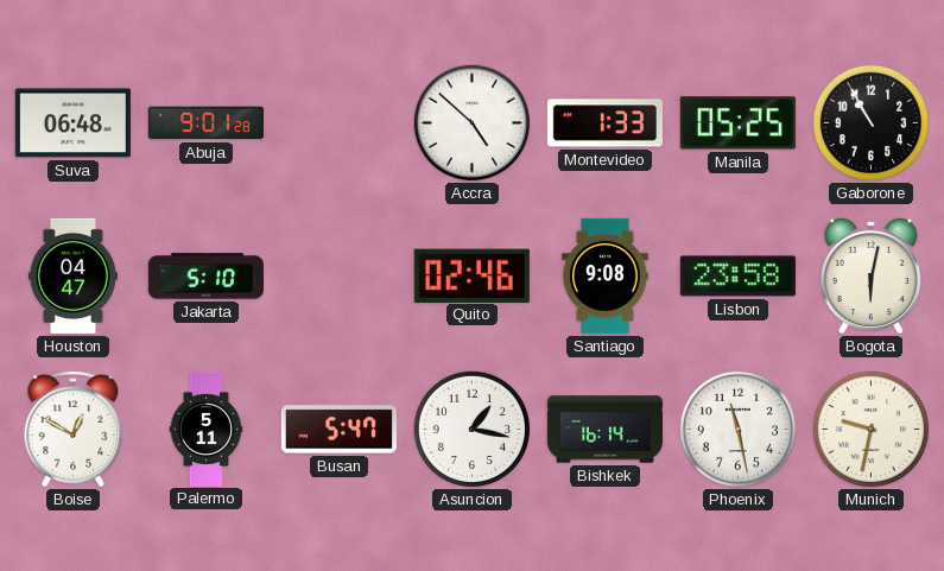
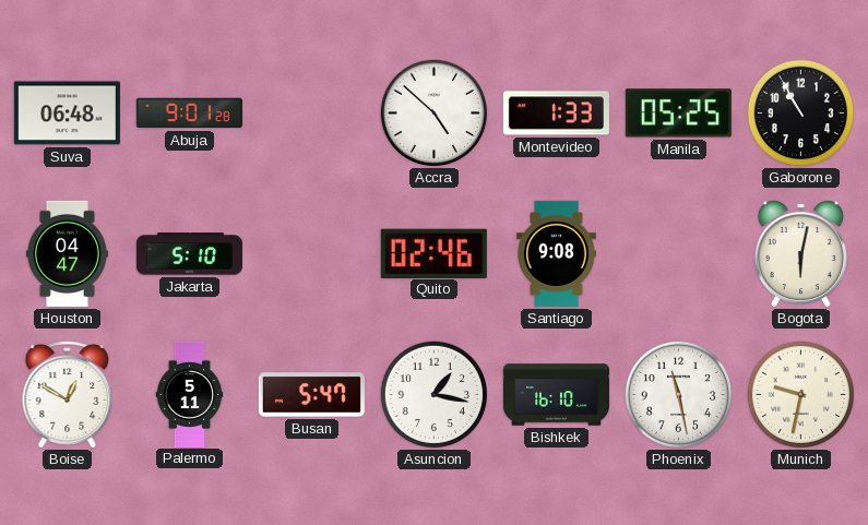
Lisbon: 23:58 -> none
Bishkek: 16:14 -> 16:10
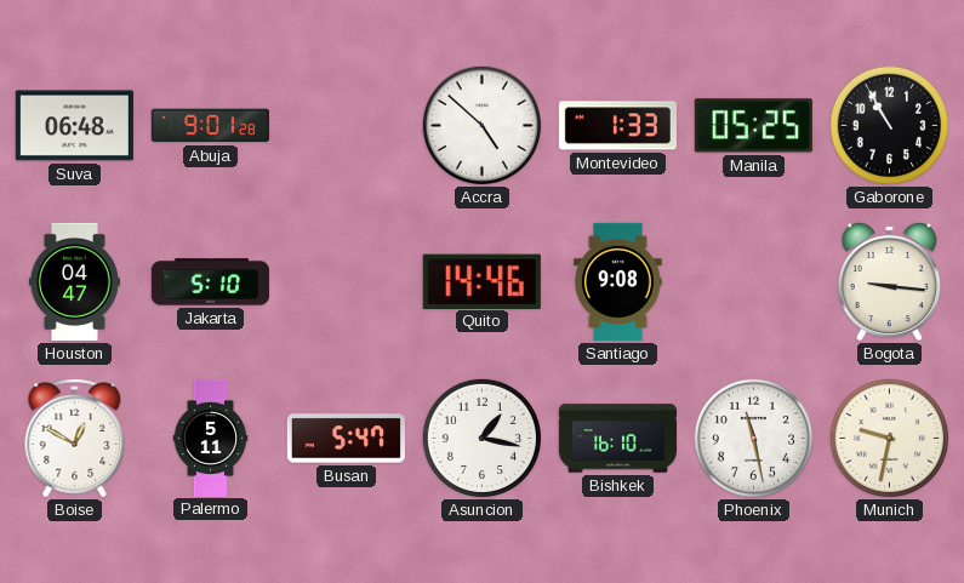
Quito: 02:46 -> 14:46
Bogota: 6:02 -> 9:16
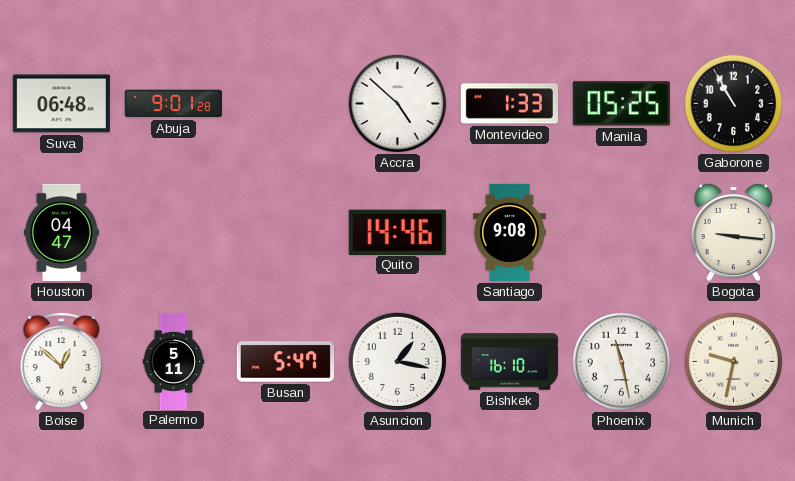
Jakarta: 5:10 -> none
Boise: 12:50 -> 12:52
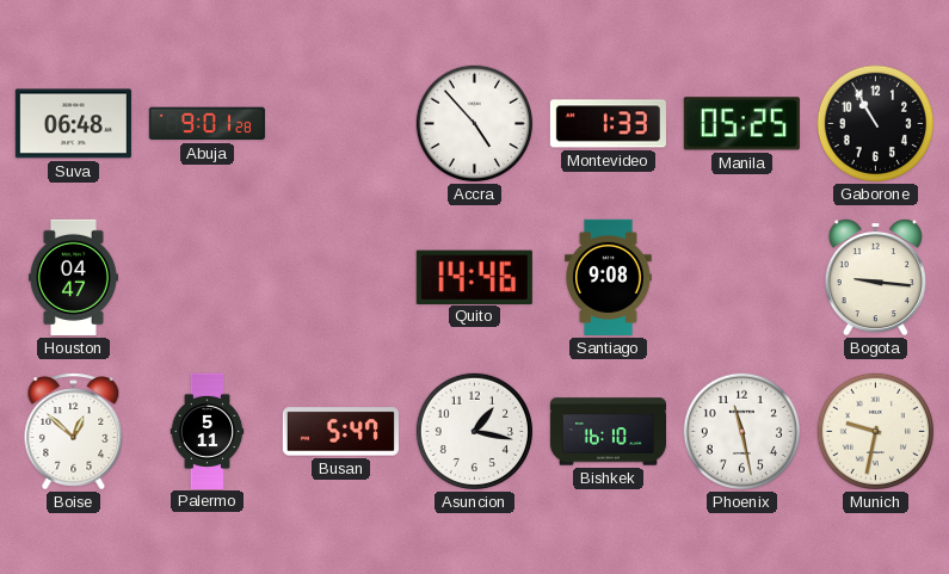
Accra: 4:52 -> 4:53
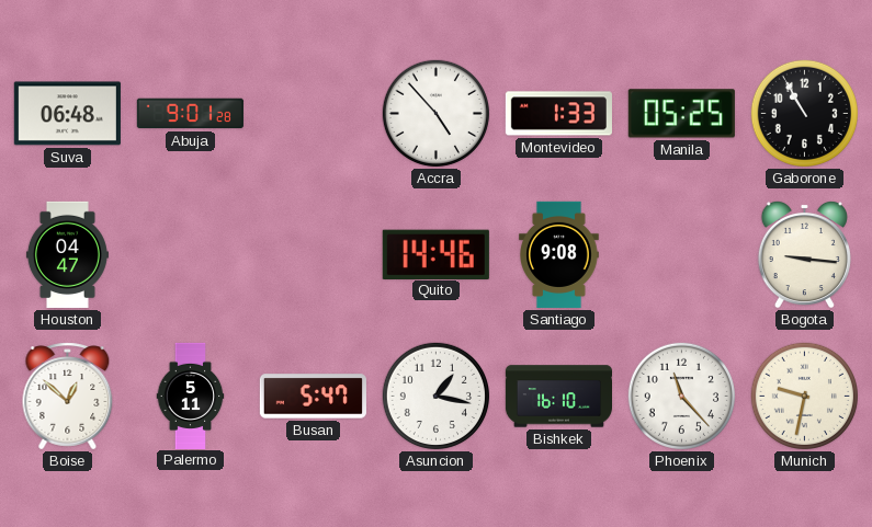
Phoenix: 11:28 -> 11:23
